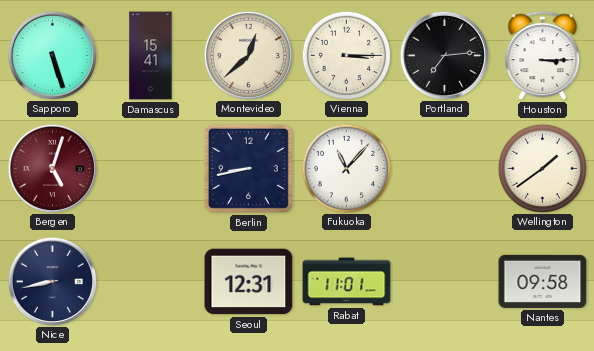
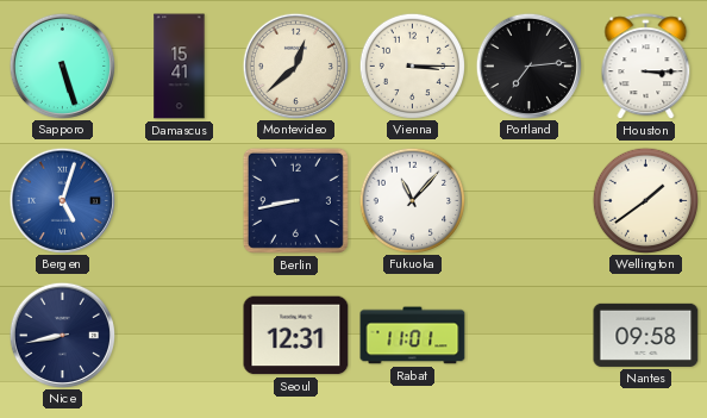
Bergen dial: burgundy -> blue
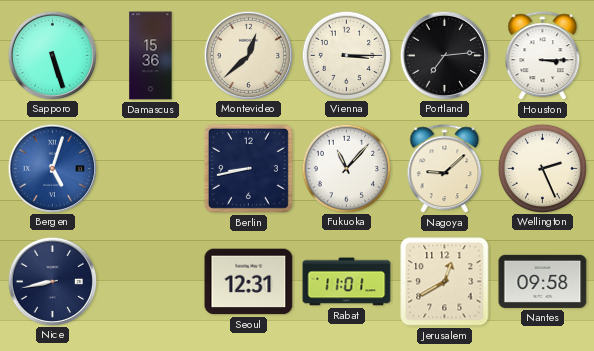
Damascus: 15:41 -> 15:36
Nagoya: none -> 9:08
Wellington: 1:39 -> 2:26
Jerusalem: none -> 12:40
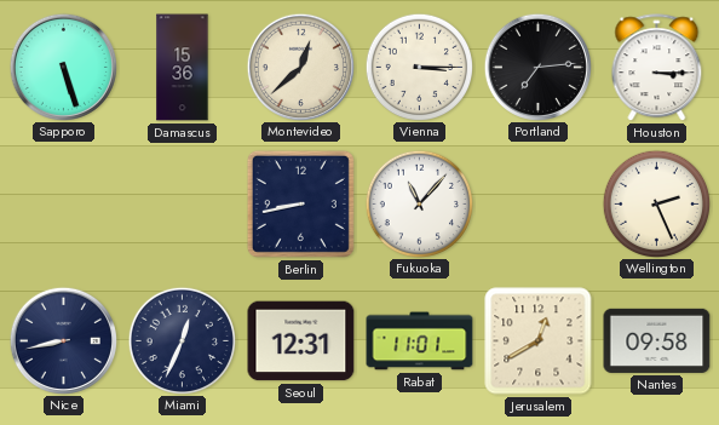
Bergen: 5:03 -> none
Nagoya: 9:08 -> none
Miami: none -> 12:34
